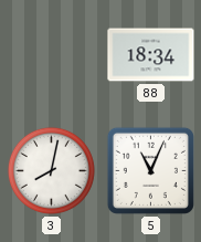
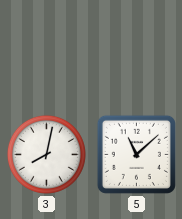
88: 18:34 -> none
5: 11:04 -> 11:08
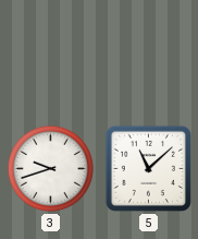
3: 8:02 -> 9:42
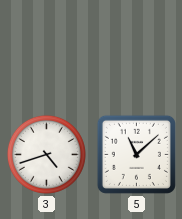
3: 9:42 -> 4:42
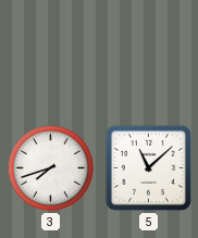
3: 4:42 -> 7:42
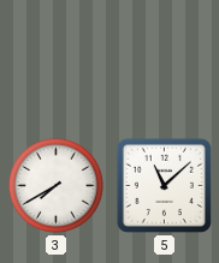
3: 7:42 -> 7:40
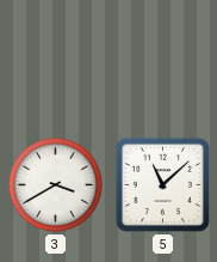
3: 7:40 -> 3:40
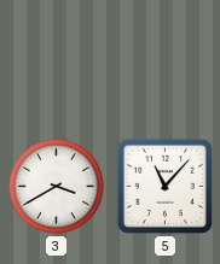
5: 11:08 -> 11:07
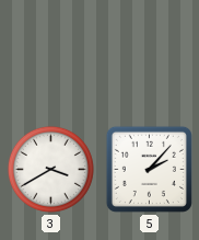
5: 11:07 -> 2:07
